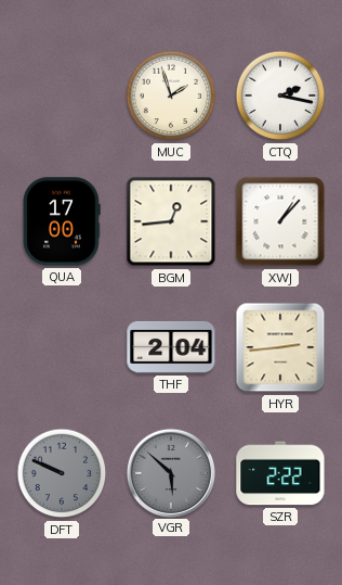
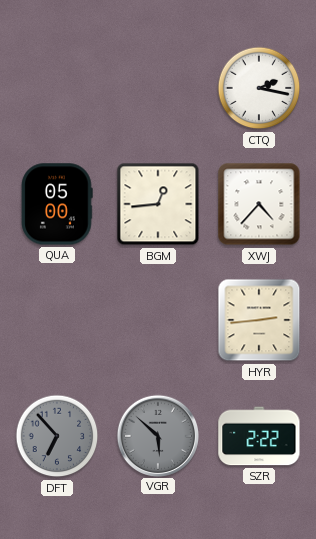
MUC: 1:57 -> none
QUA: 17:00 -> 05:00
XWJ: 1:07 -> 4:37
THF: 2:04 -> none
DFT: 9:49 -> 6:53
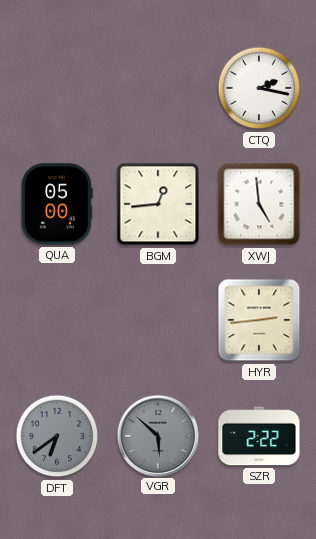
XWJ: 4:37 -> 4:59
DFT: 6:53 -> 6:39
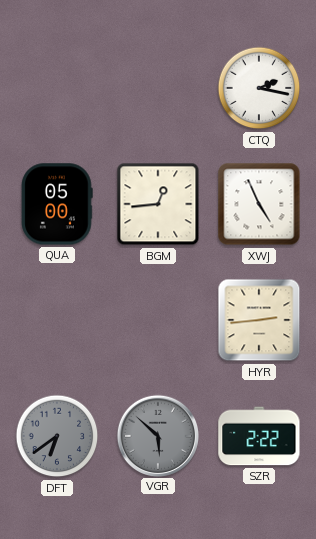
XWJ: 4:59 -> 4:56
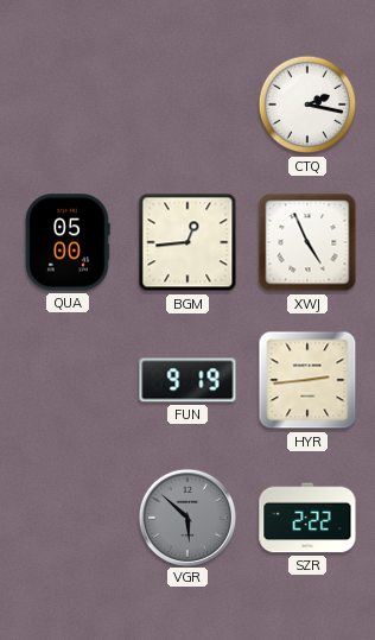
FUN: none -> 9:19
DFT: 6:39 -> none
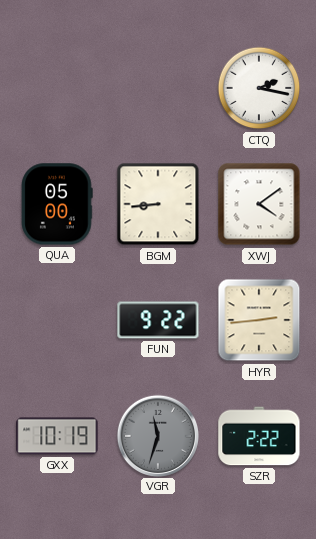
BGM: 12:44 -> 8:44
XWJ: 4:56 -> 4:09
FUN: 9:19 -> 9:22
GXX: none -> 10:19
VGR: 5:52 -> 11:33
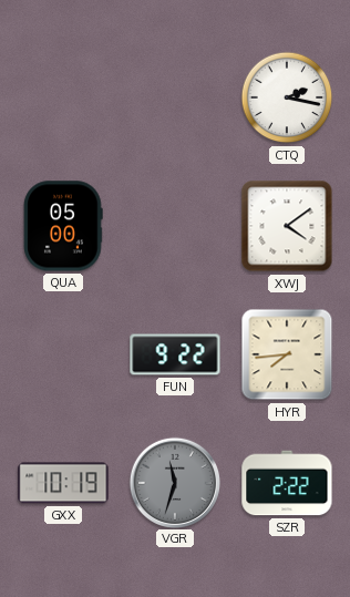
BGM: 8:44 -> none
HYR: 2:44 -> 7:44
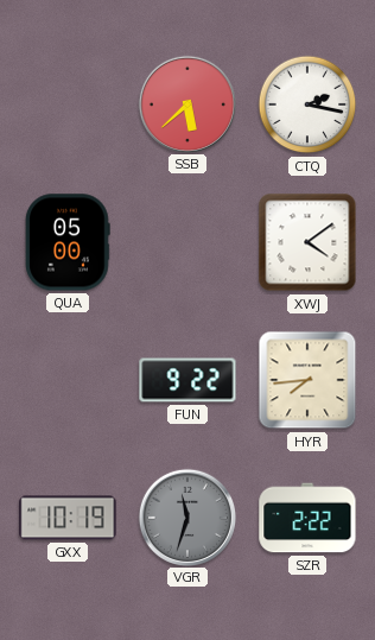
SSB: none -> 5:38
